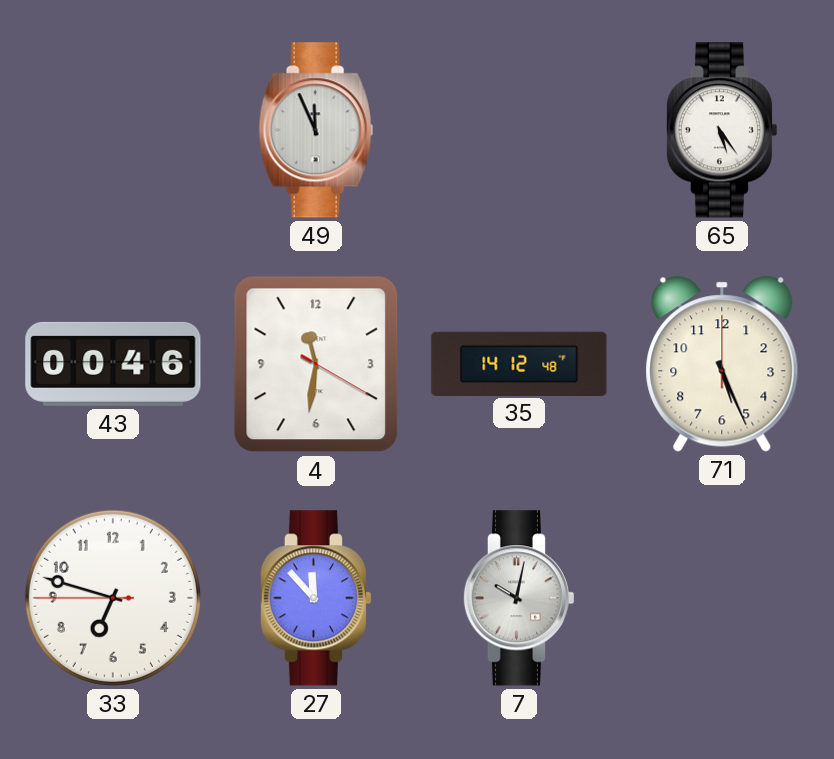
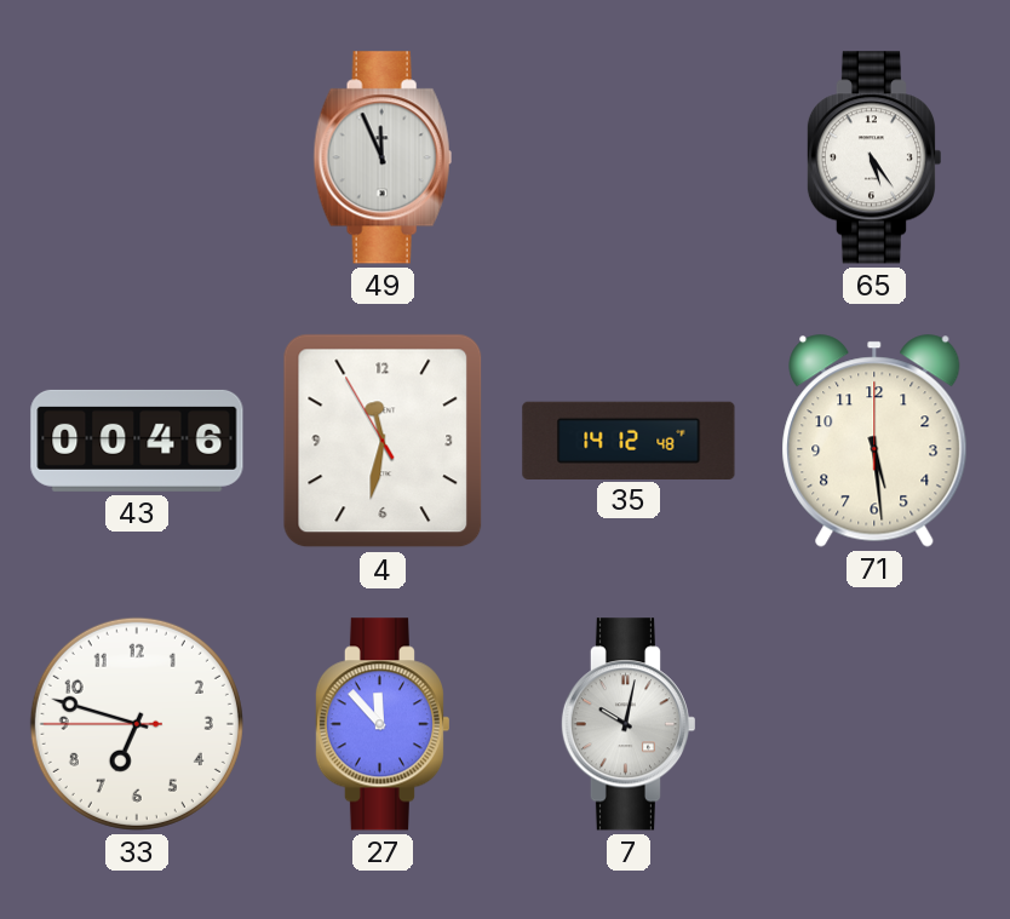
4: 11:31:20 -> 11:31:55
71: 5:26 -> 5:29
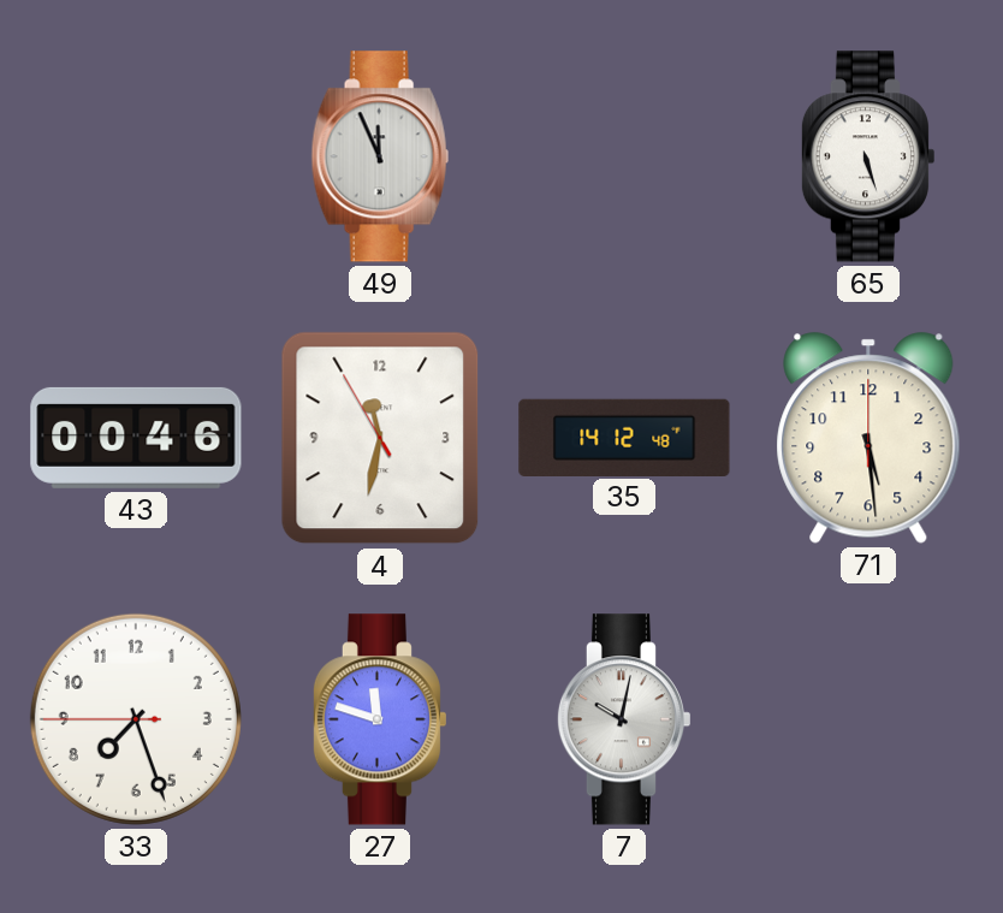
65: 5:24 -> 5:27
33: 6:47 -> 7:26
27: 11:53 -> 11:48
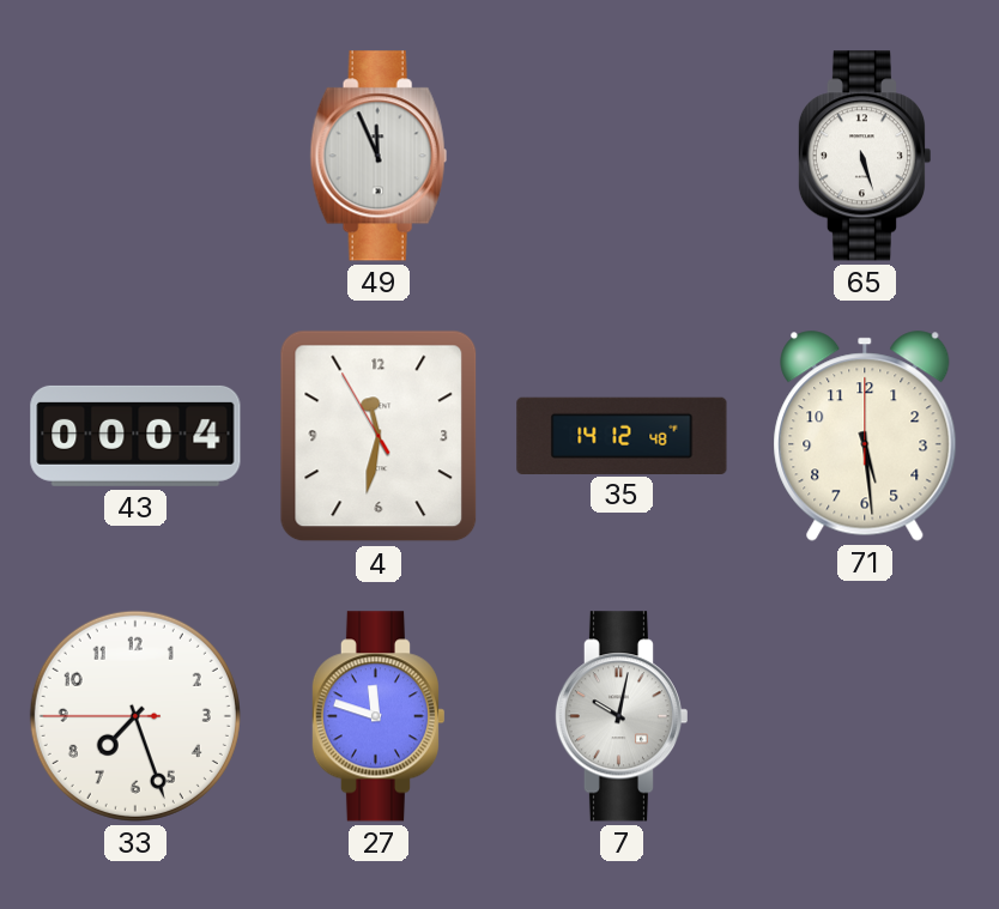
43: 00:46 -> 00:04
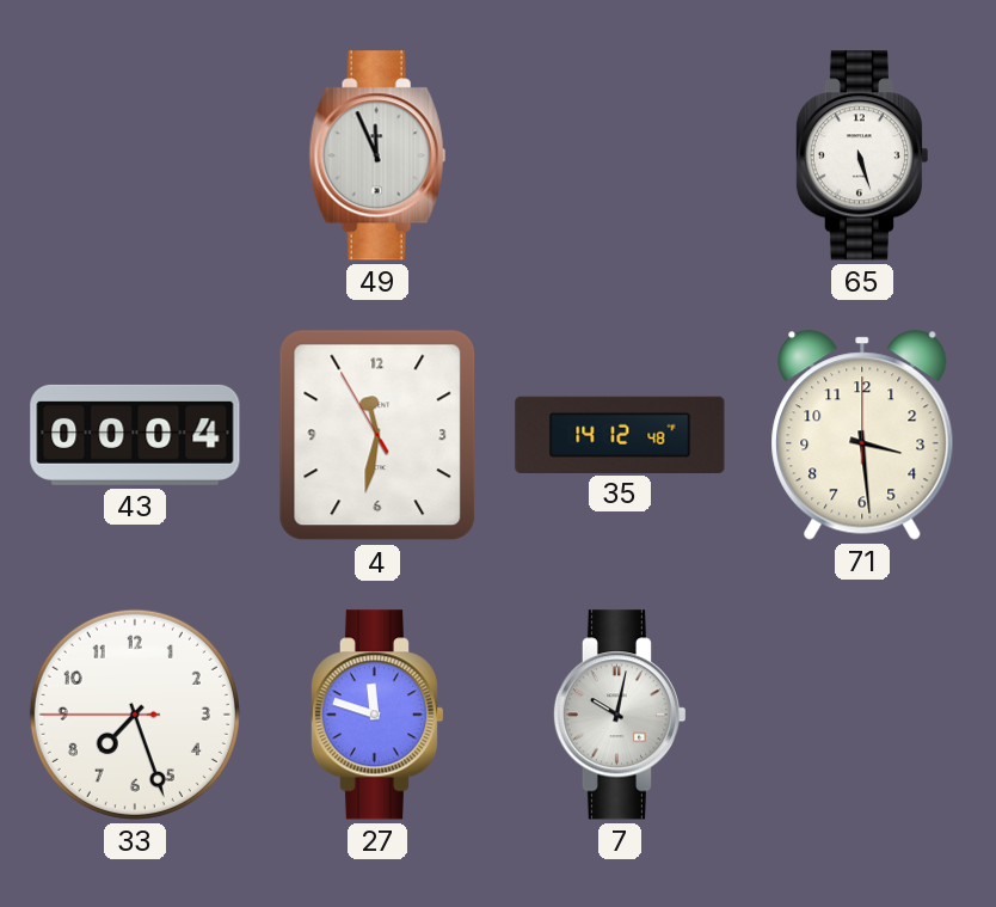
71: 5:29 -> 3:29
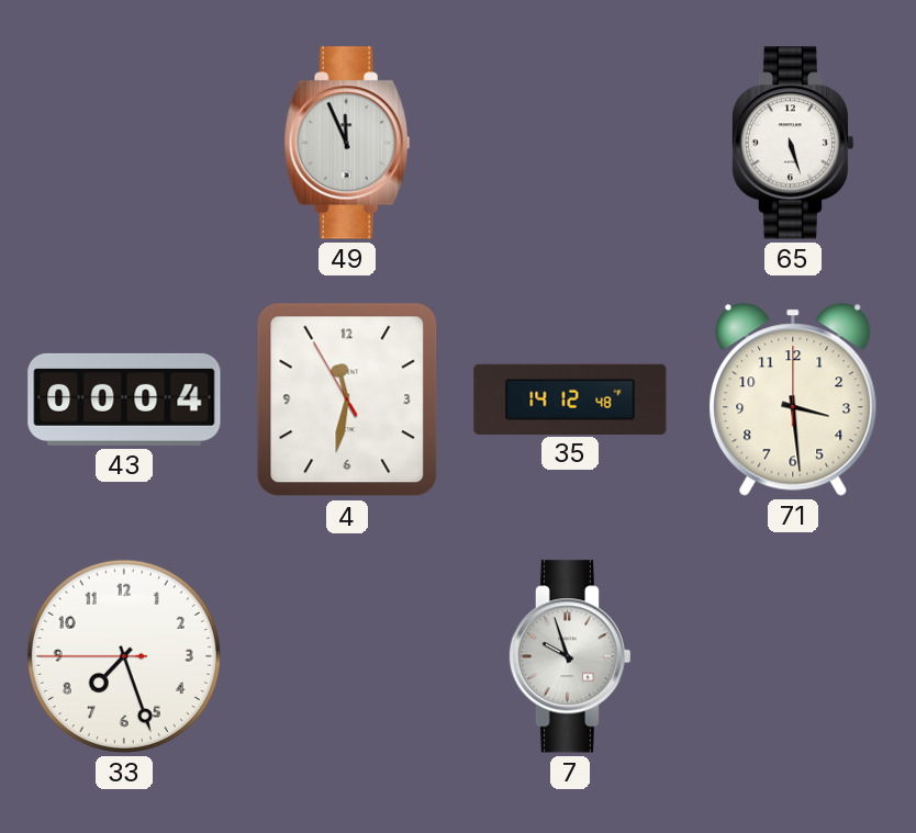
27: 11:48 -> none
7: 10:02 -> 9:57
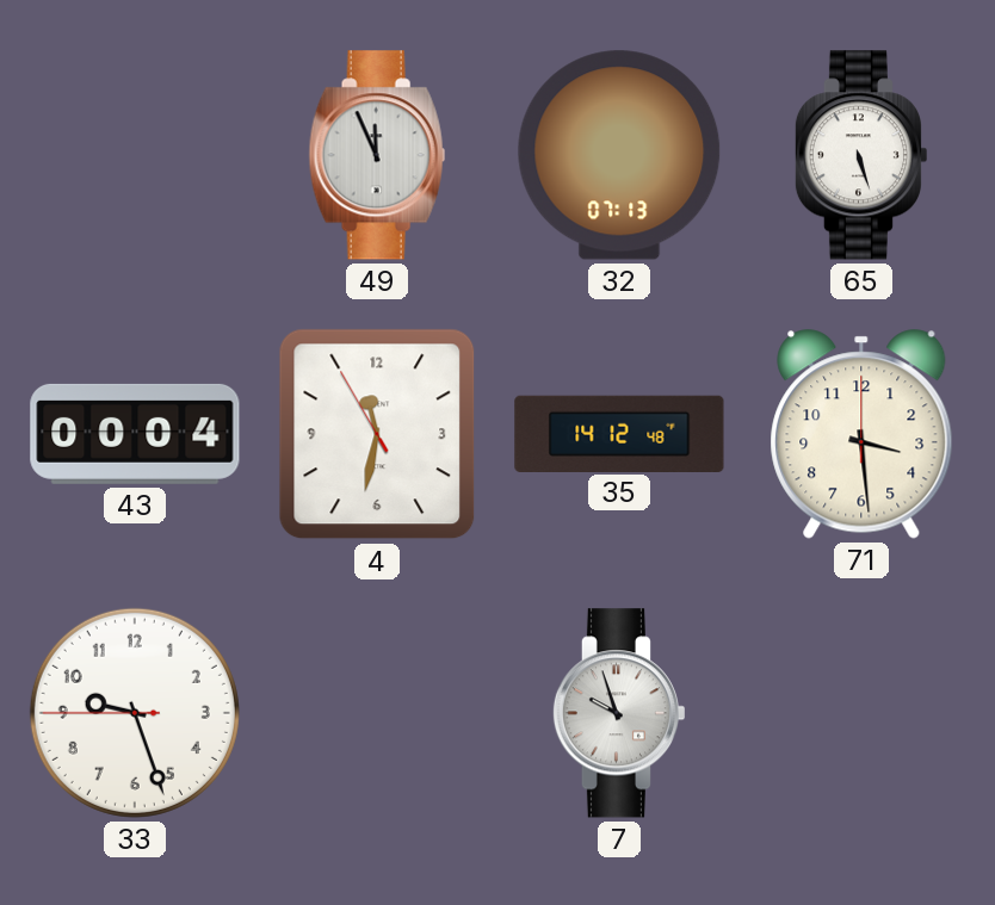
32: none -> 07:13
33: 7:26 -> 9:26
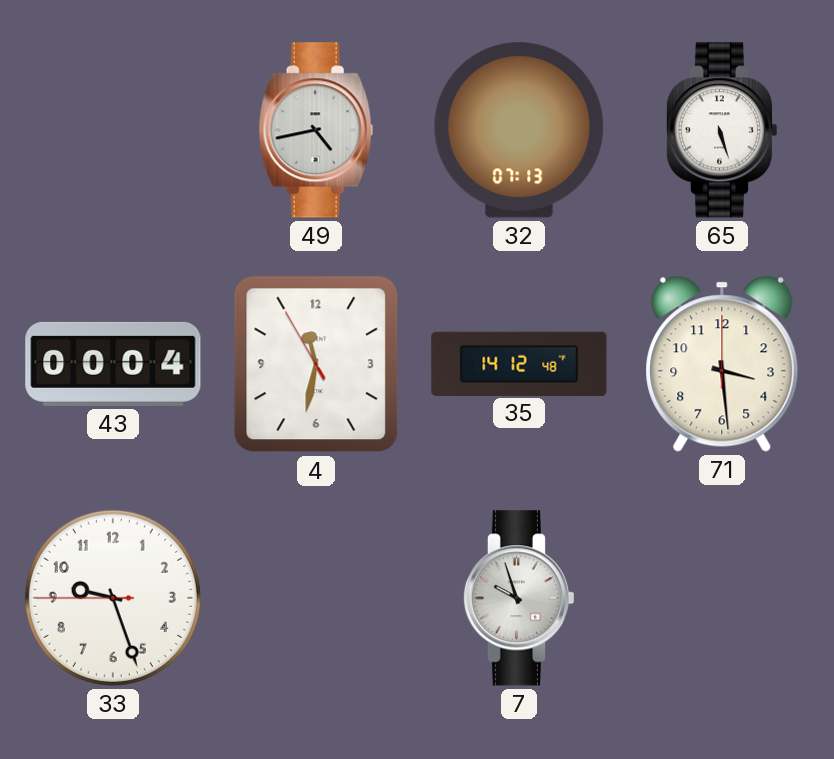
49: 11:56 -> 4:43
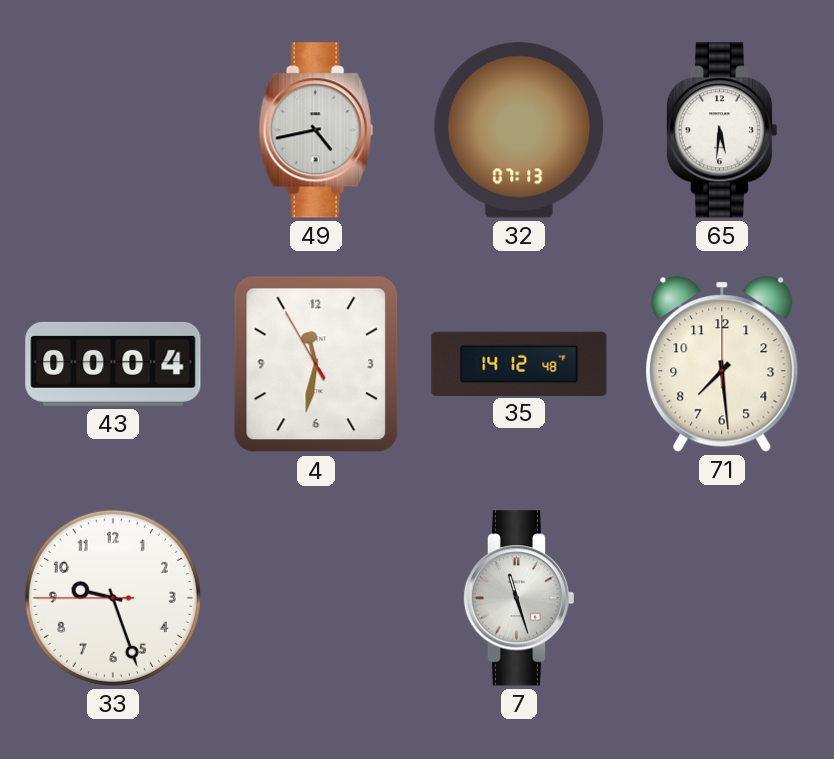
65: 5:27 -> 5:31
71: 3:29 -> 7:29
7: 9:57 -> 11:27
